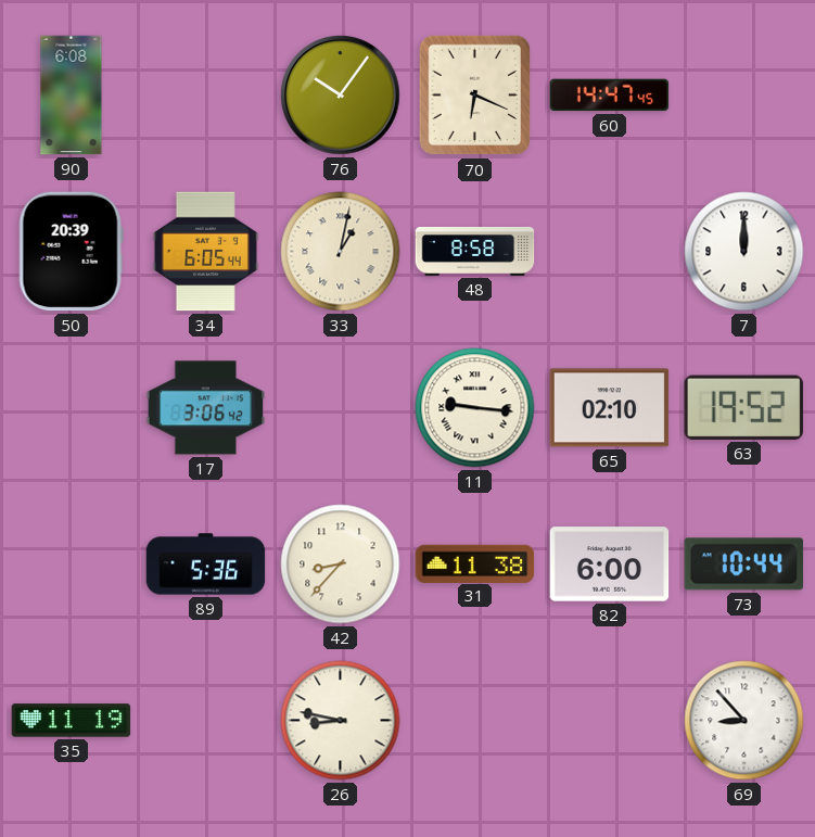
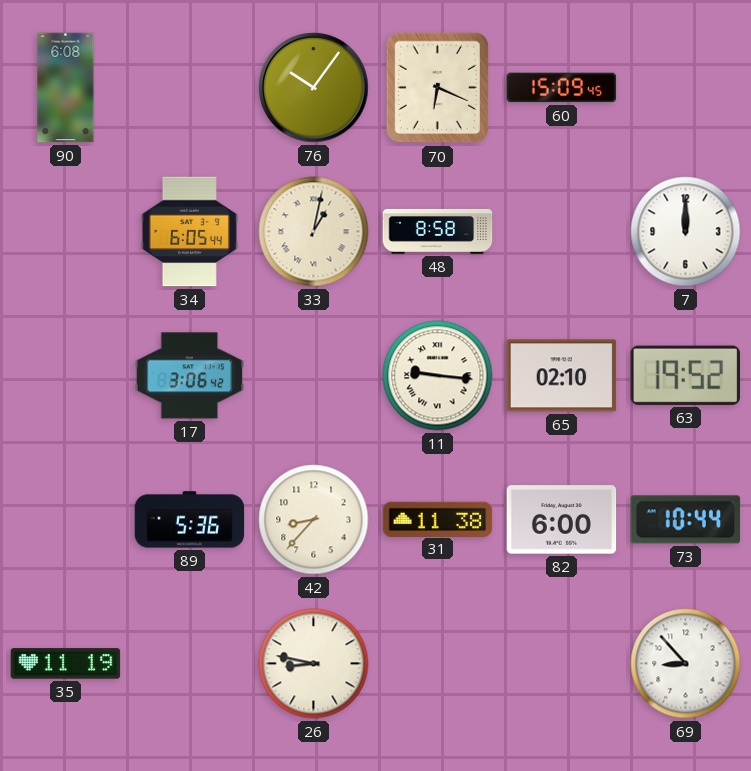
60: 14:47 -> 15:09
50: 20:39 -> none
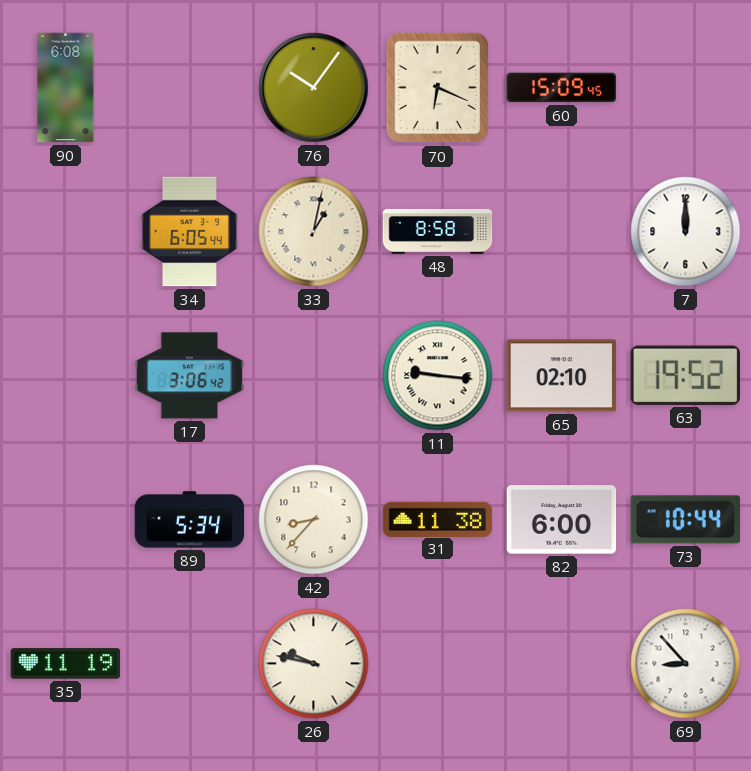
89: 5:36 -> 5:34
26: 8:47 -> 9:47
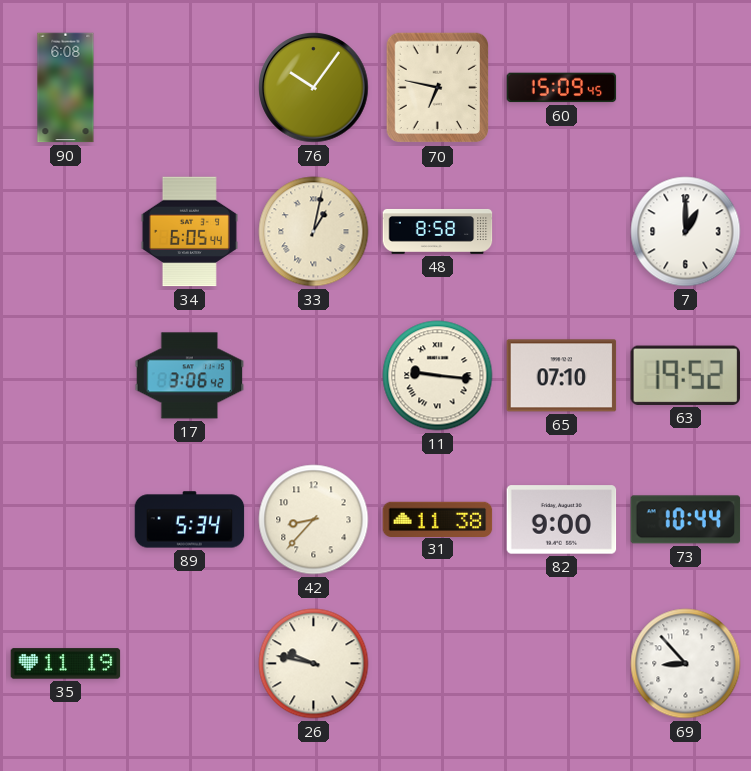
70: 6:19 -> 6:47
7: 12:00 -> 1:00
65: 02:10 -> 07:10
82: 6:00 -> 9:00
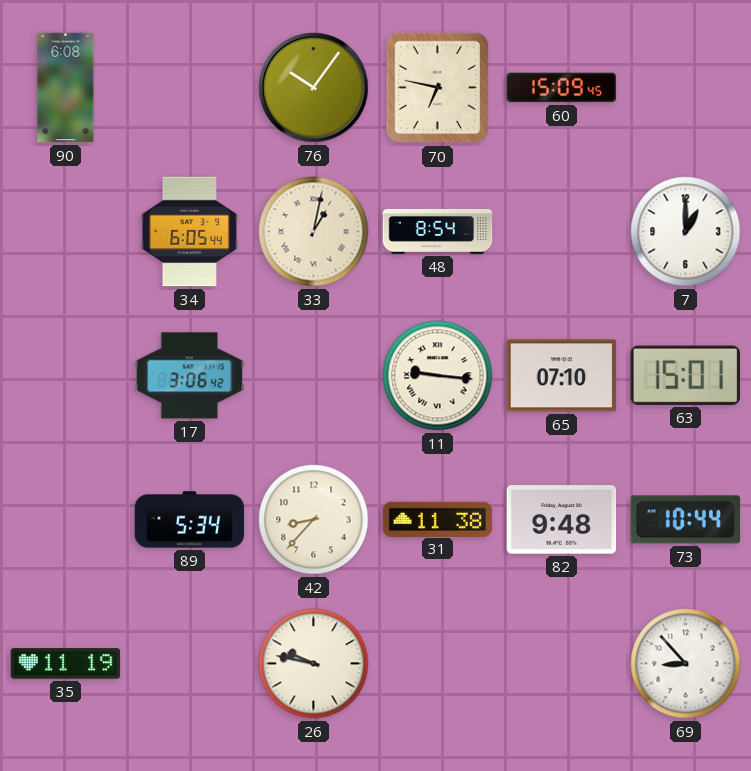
48: 8:58 -> 8:54
63: 19:52 -> 15:01
82: 9:00 -> 9:48
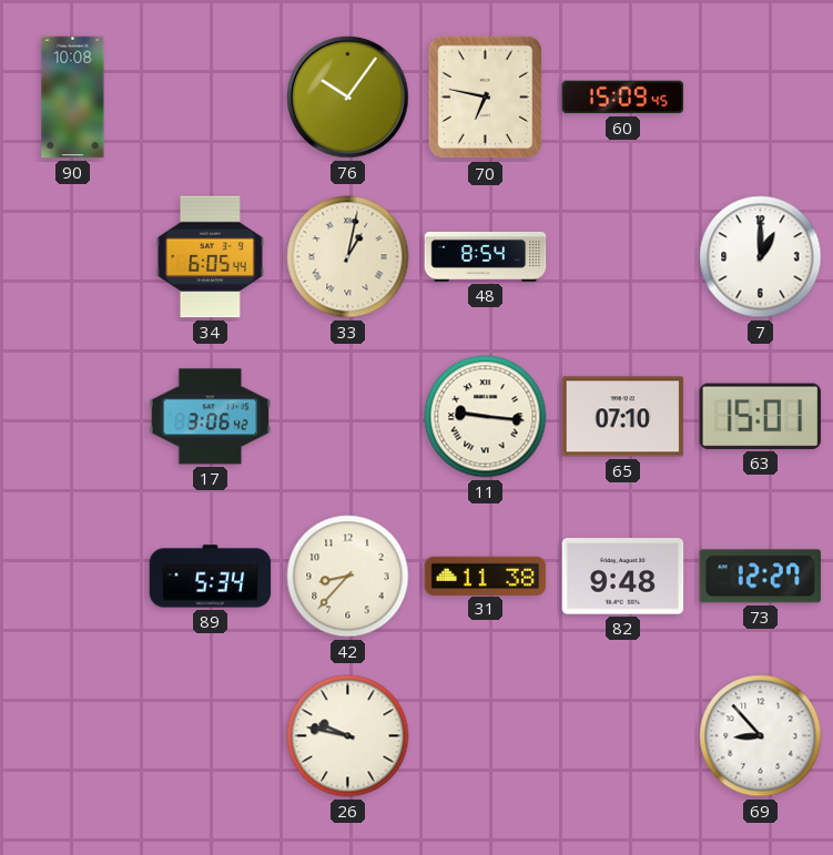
90: 6:08 -> 10:08
73: 10:44 -> 12:27
35: 11:19 -> none
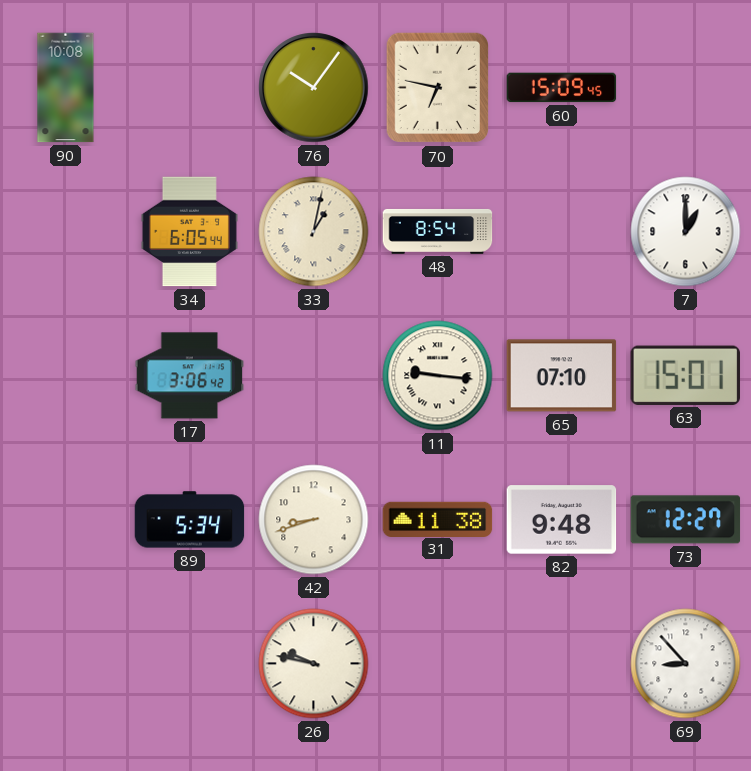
42: 8:37 -> 8:42
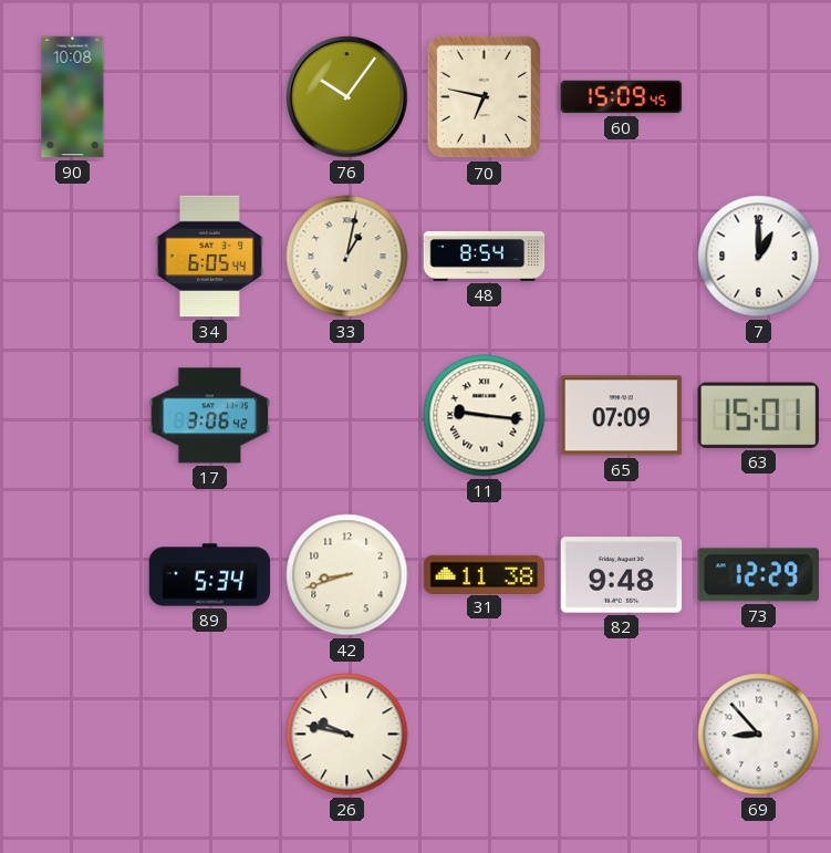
65: 07:10 -> 07:09
73: 12:27 -> 12:29
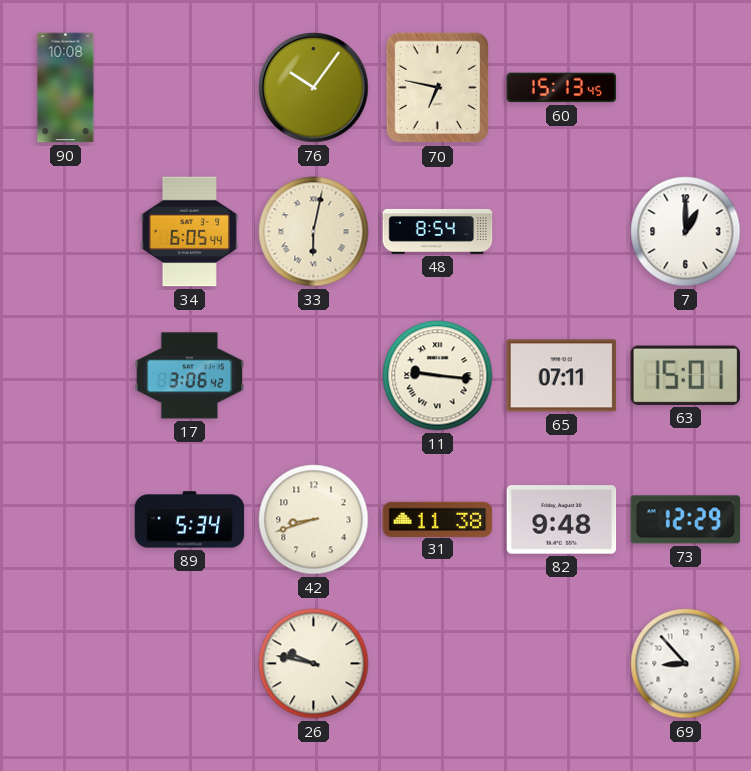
60: 15:09 -> 15:13
33: 1:02 -> 6:02
65: 07:09 -> 07:11
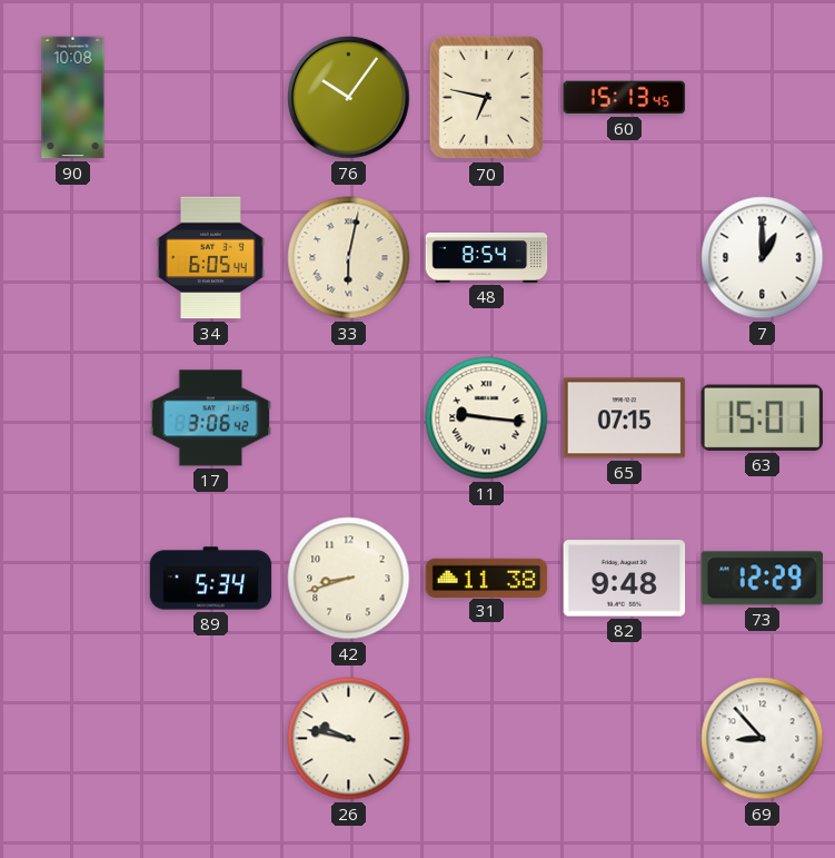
65: 07:11 -> 07:15
